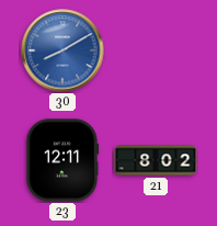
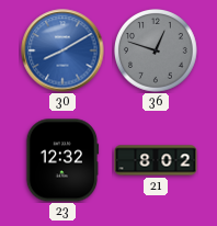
36: none -> 12:48
23: 12:11 -> 12:32
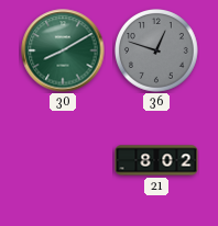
30 dial: blue -> green
23: 12:32 -> none
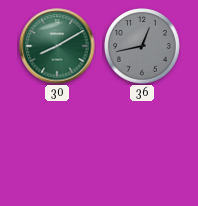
36: 12:48 -> 12:43
21: 8:02 -> none
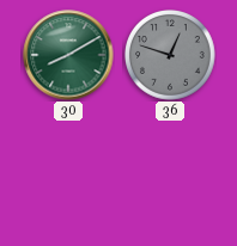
36: 12:43 -> 12:48
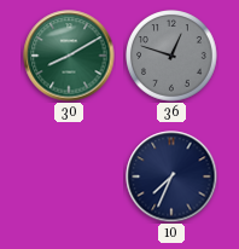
10: none -> 7:34
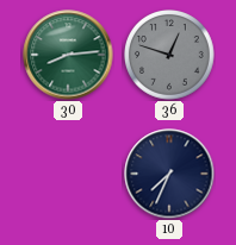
30: 8:10 -> 8:14
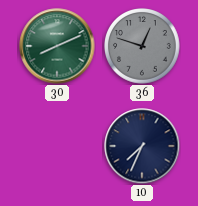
30: 8:14 -> 8:11
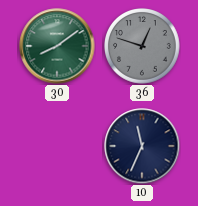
30: 8:11 -> 8:09
10: 7:34 -> 11:34
